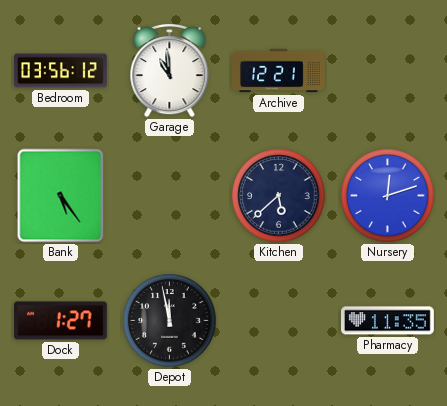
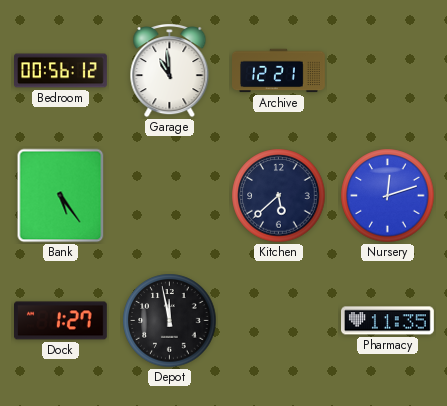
Bedroom: 03:56 -> 00:56
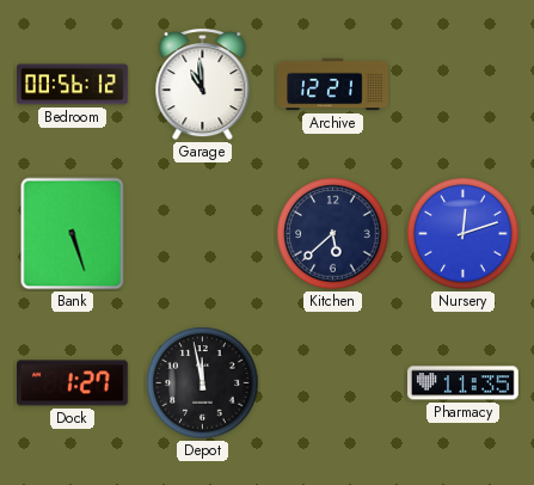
Bank: 5:24 -> 5:27
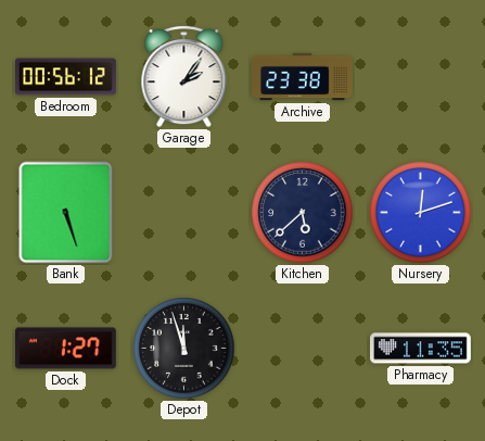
Garage: 10:59 -> 2:06
Archive: 12:21 -> 23:38
Depot: 11:58 -> 11:57
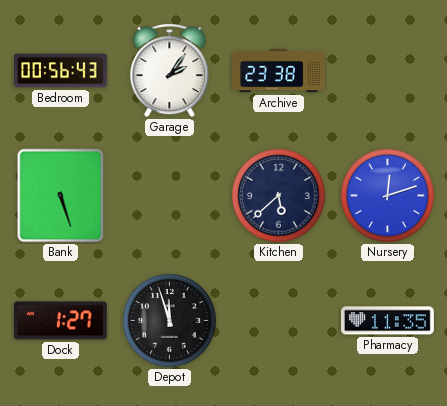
Bedroom: 00:56:12 -> 00:56:43
